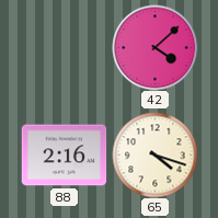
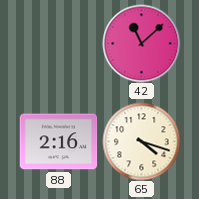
42: 4:08 -> 11:08
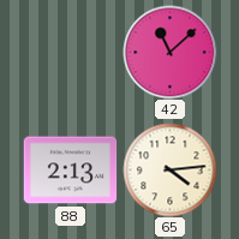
88: 2:16 -> 2:13
65: 4:18 -> 4:14
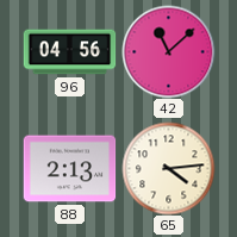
96: none -> 04:56
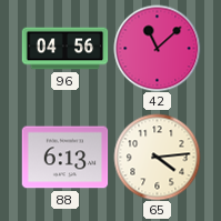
88: 2:13 -> 6:13
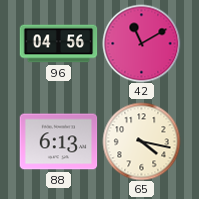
42: 11:08 -> 11:10
65: 4:14 -> 4:17
